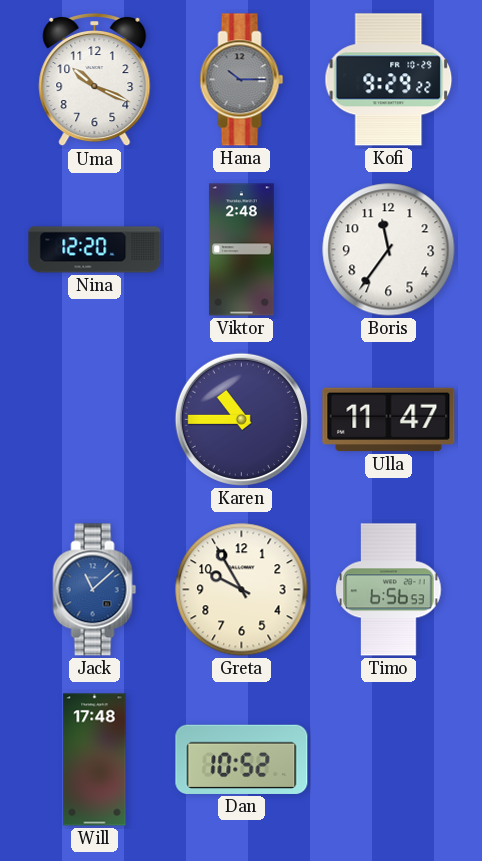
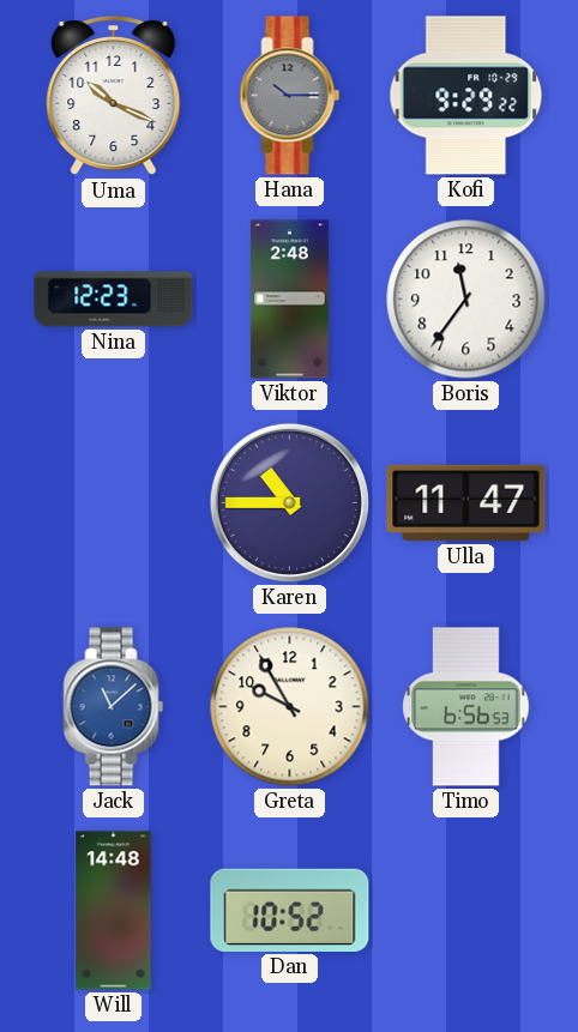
Nina: 12:20 -> 12:23
Will: 17:48 -> 14:48
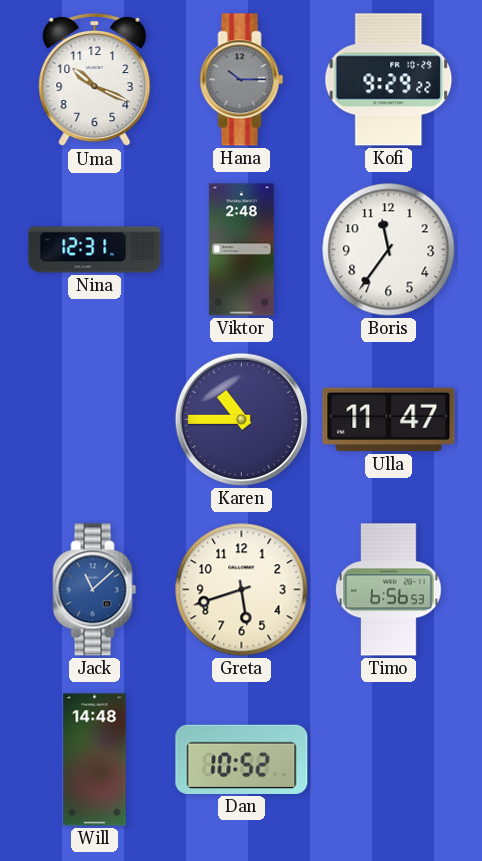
Nina: 12:23 -> 12:31
Greta: 9:55 -> 5:42
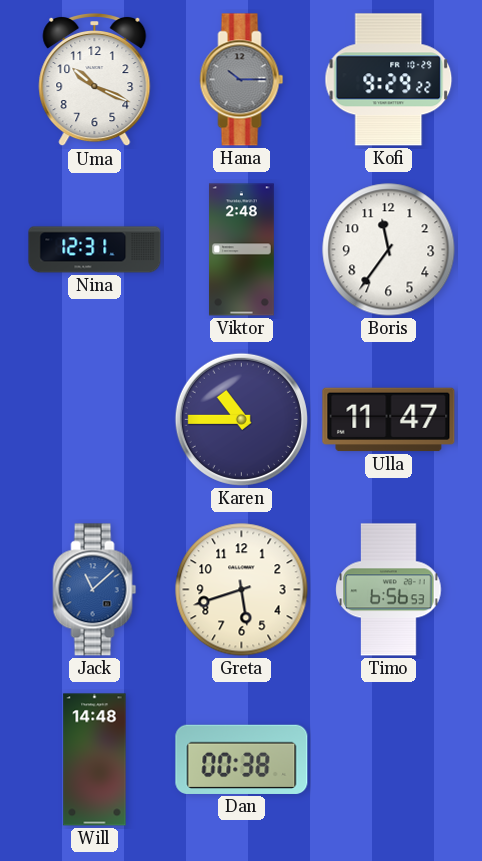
Dan: 10:52 -> 00:38
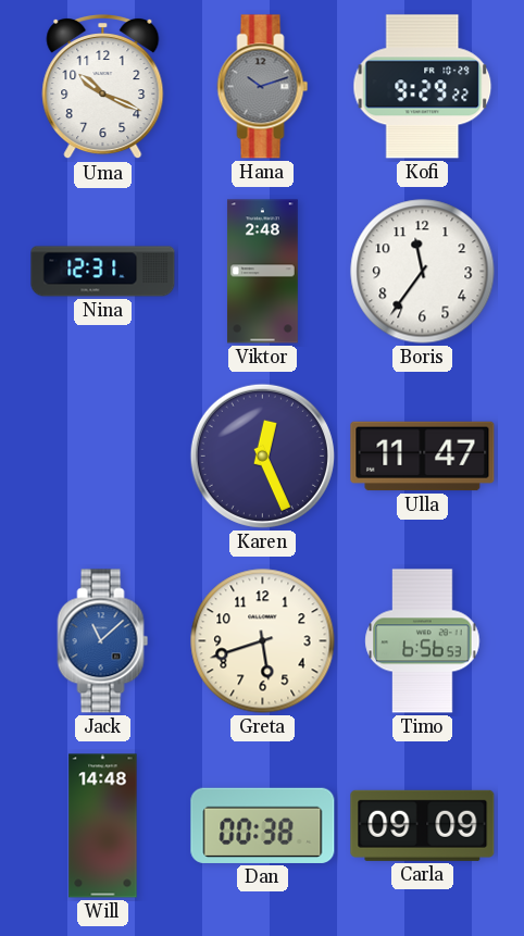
Hana: 10:15 -> 10:12
Karen: 10:45 -> 12:26
Carla: none -> 09:09
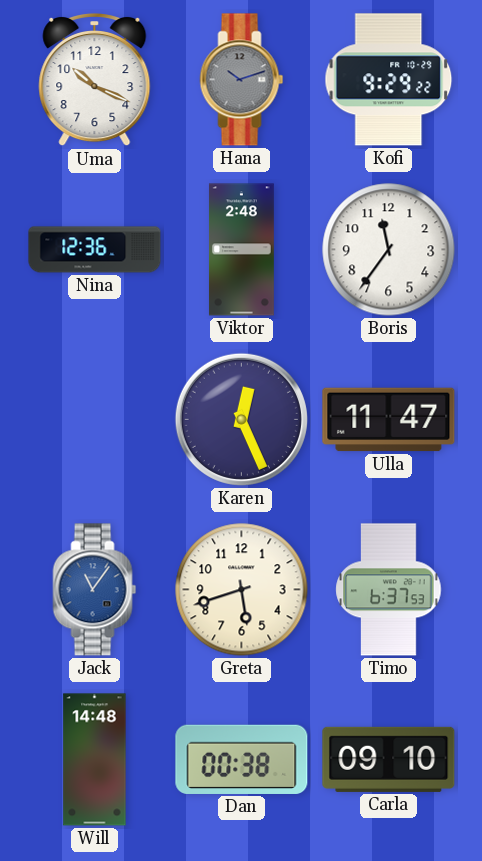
Nina: 12:31 -> 12:36
Jack: 11:08 -> 11:06
Timo: 6:56 -> 6:37
Carla: 09:09 -> 09:10
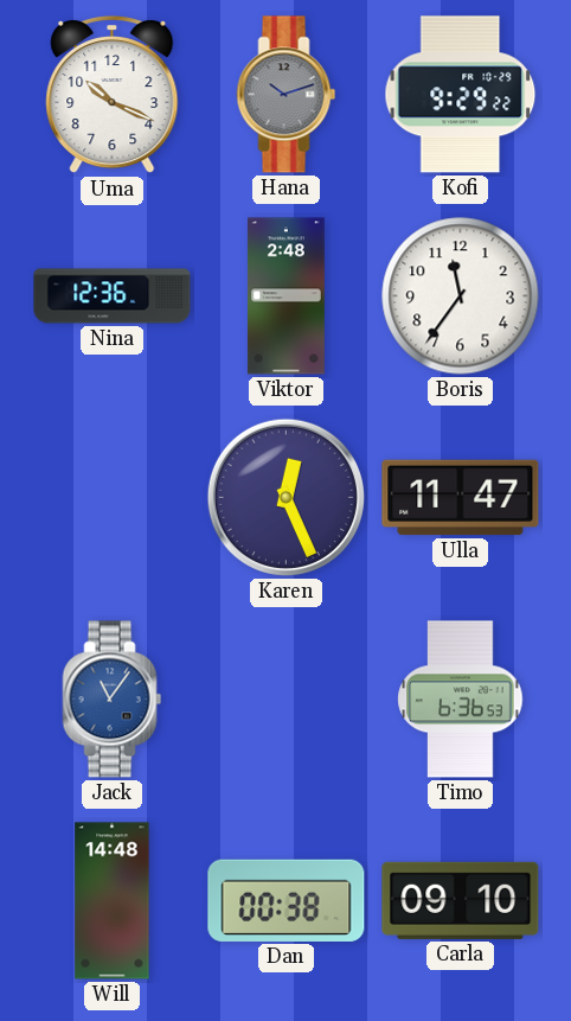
Greta: 5:42 -> none
Timo: 6:37 -> 6:36
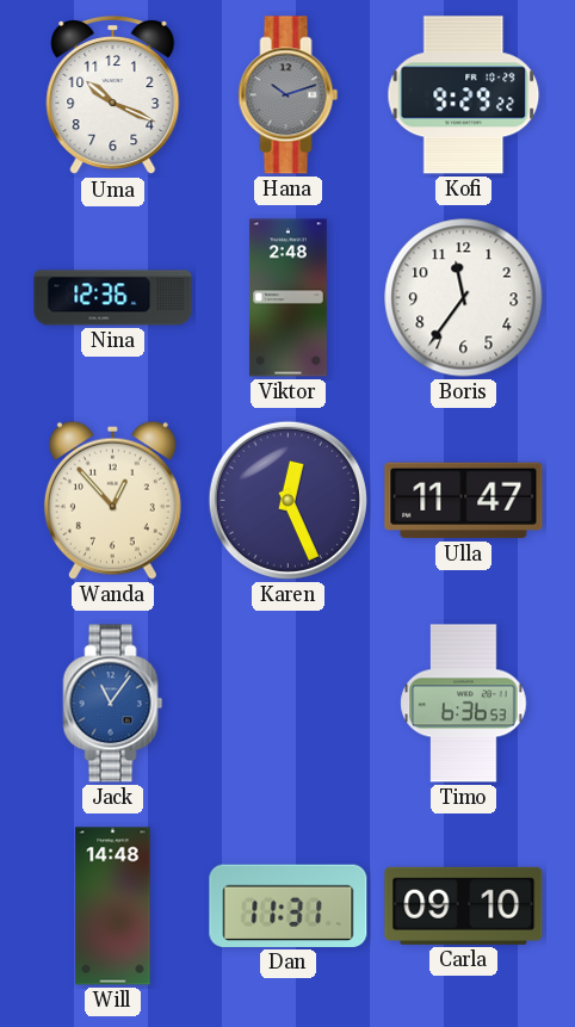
Wanda: none -> 12:53
Dan: 00:38 -> 11:31
